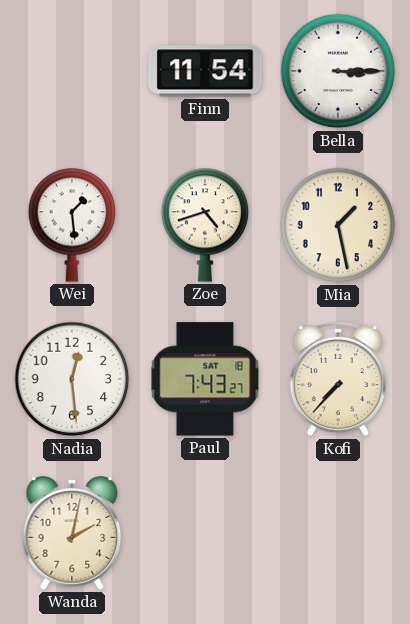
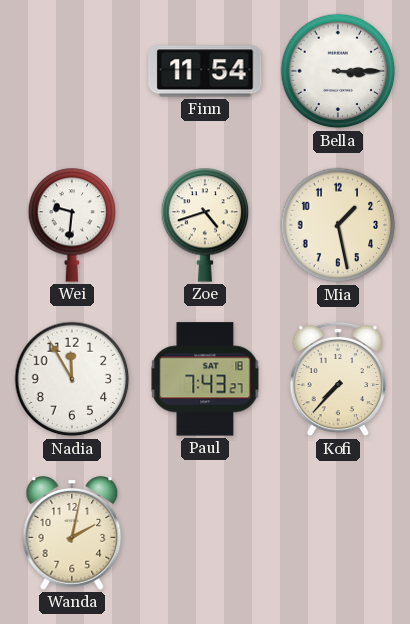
Wei: 1:29 -> 9:31
Nadia: 12:29 -> 11:55
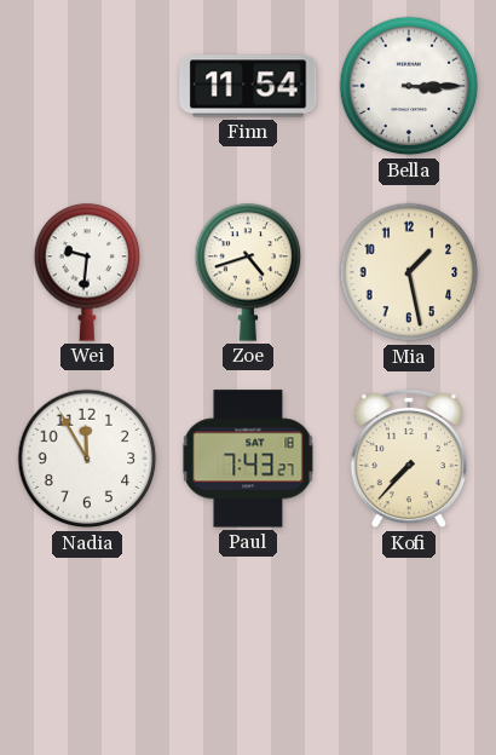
Wanda: 2:02 -> none
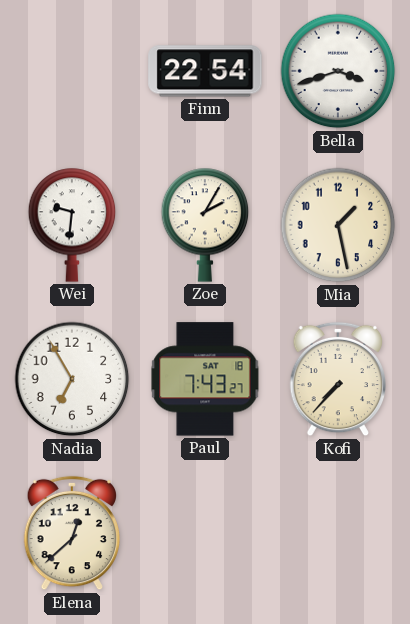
Finn: 11:54 -> 22:54
Bella: 3:15 -> 3:42
Zoe: 4:42 -> 2:05
Nadia: 11:55 -> 6:55
Elena: none -> 12:38
